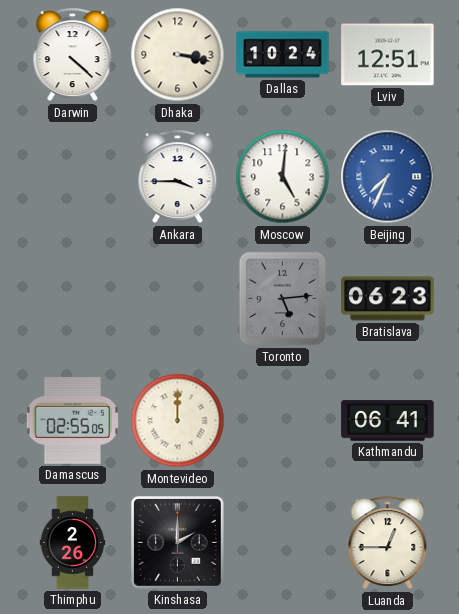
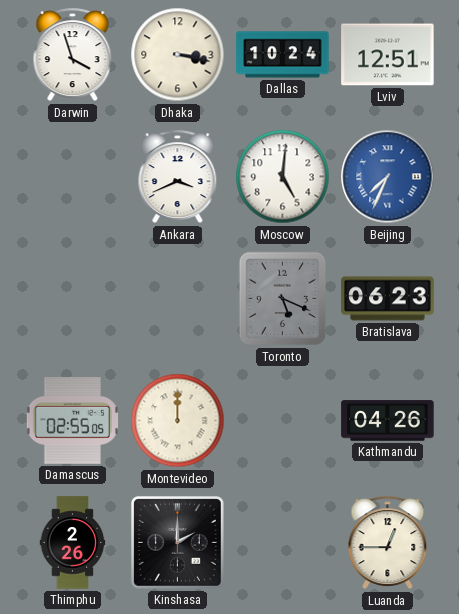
Darwin: 4:22 -> 3:57
Ankara: 3:45 -> 3:41
Toronto: 5:14 -> 5:19
Kathmandu: 06:41 -> 04:26
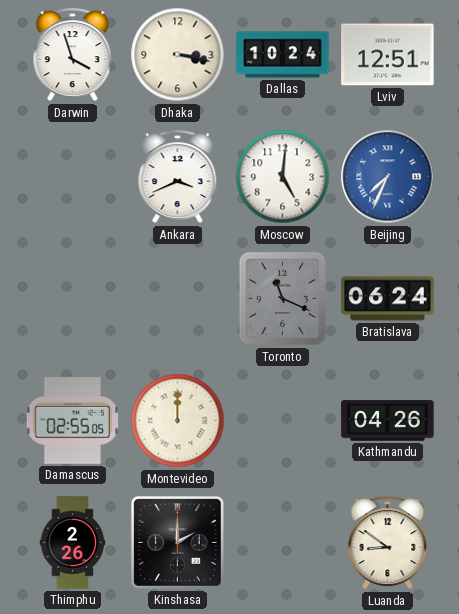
Toronto: 5:19 -> 11:19
Bratislava: 06:23 -> 06:24
Luanda: 12:45 -> 8:51
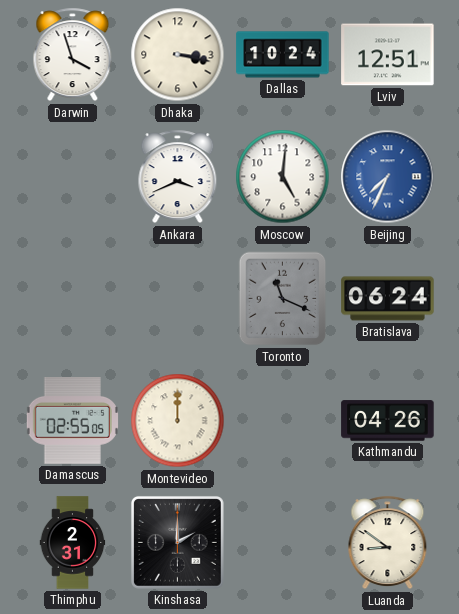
Thimphu: 2:26 -> 2:31
